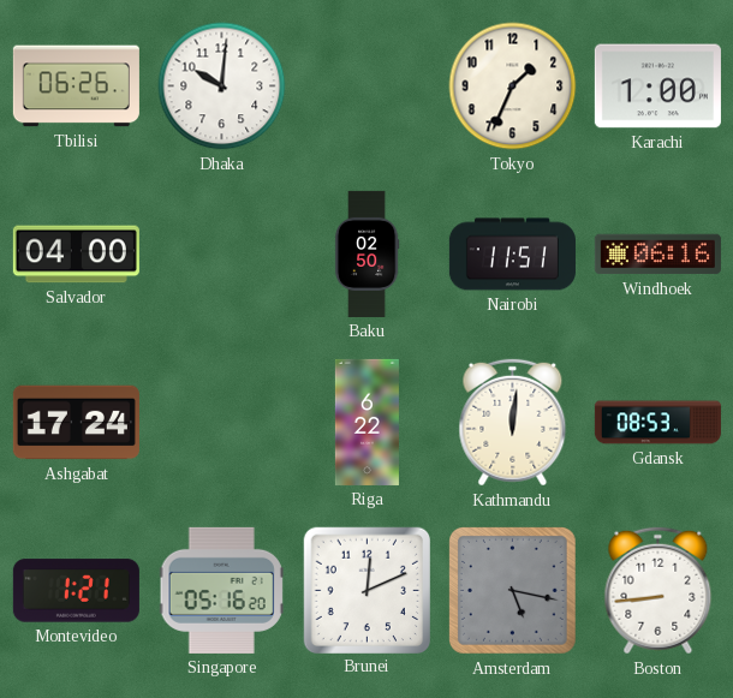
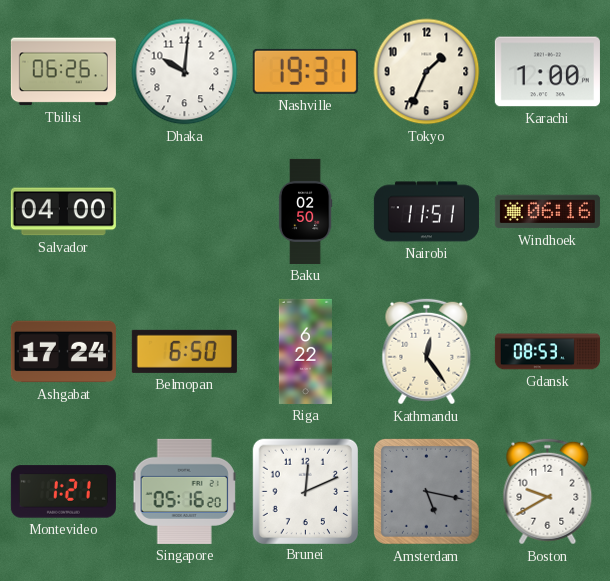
Nashville: none -> 19:31
Belmopan: none -> 6:50
Kathmandu: 12:01 -> 12:24
Boston: 8:44 -> 9:40
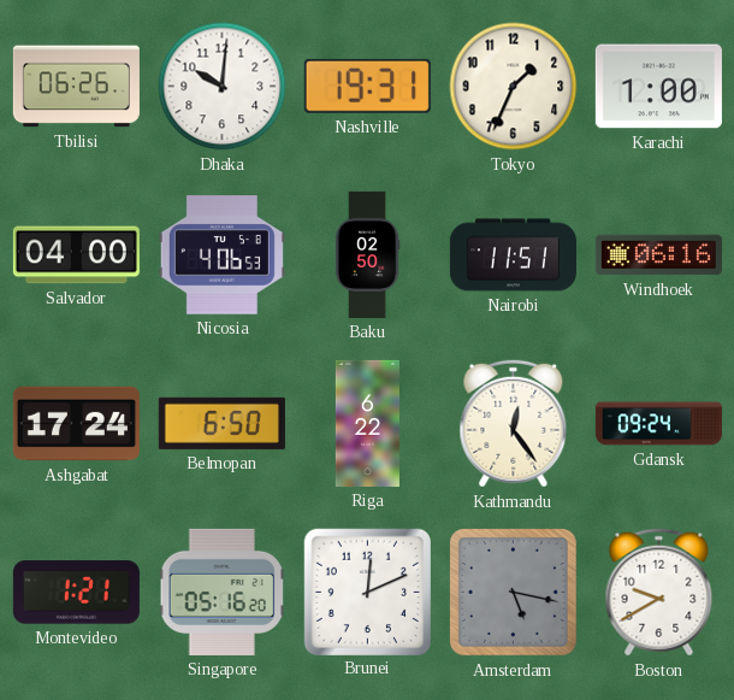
Nicosia: none -> 4:06
Gdansk: 08:53 -> 09:24
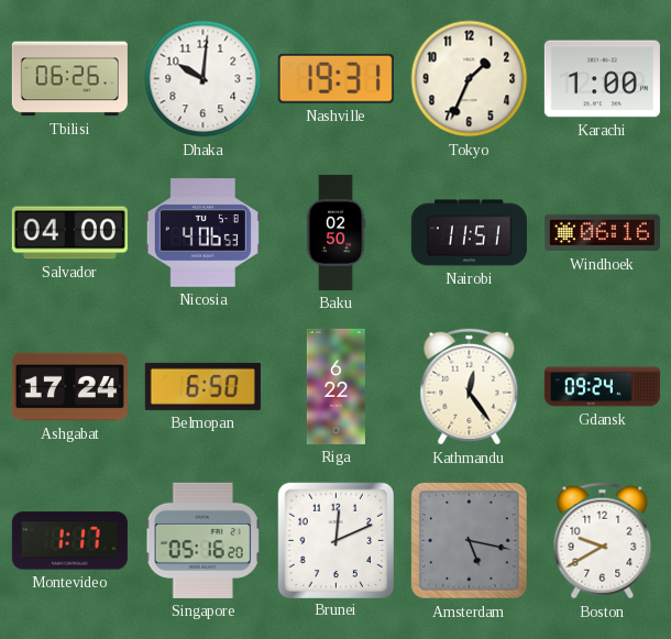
Montevideo: 1:21 -> 1:17
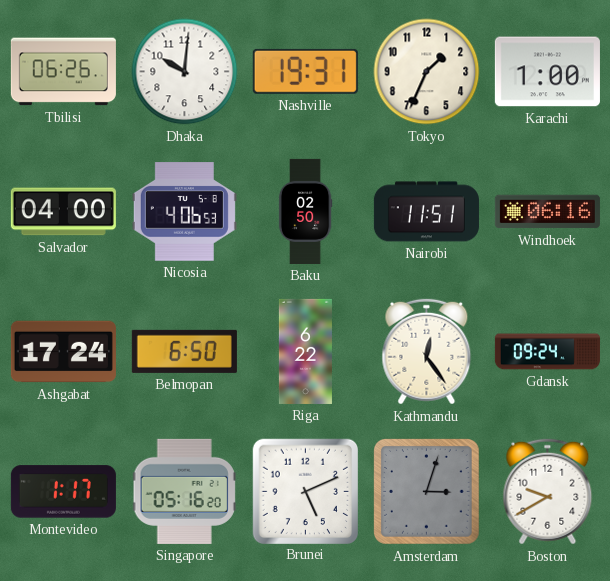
Brunei: 12:11 -> 5:11
Amsterdam: 5:17 -> 3:03
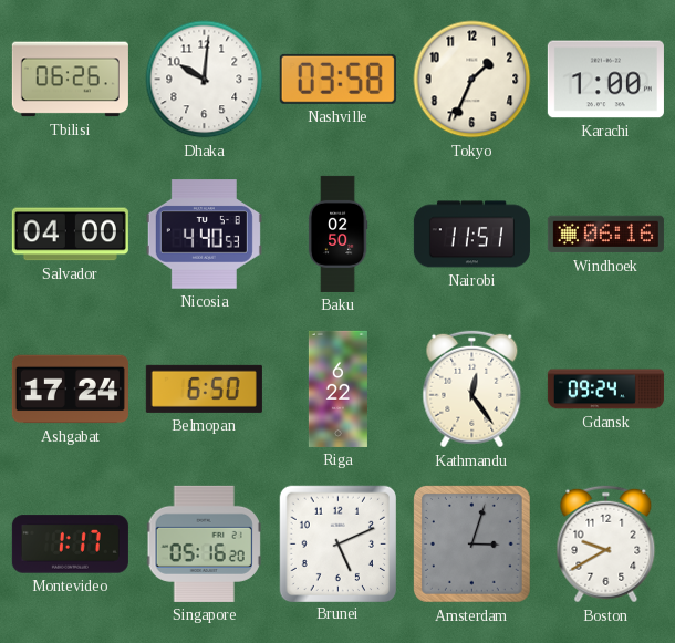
Nashville: 19:31 -> 03:58
Nicosia: 4:06 -> 4:40
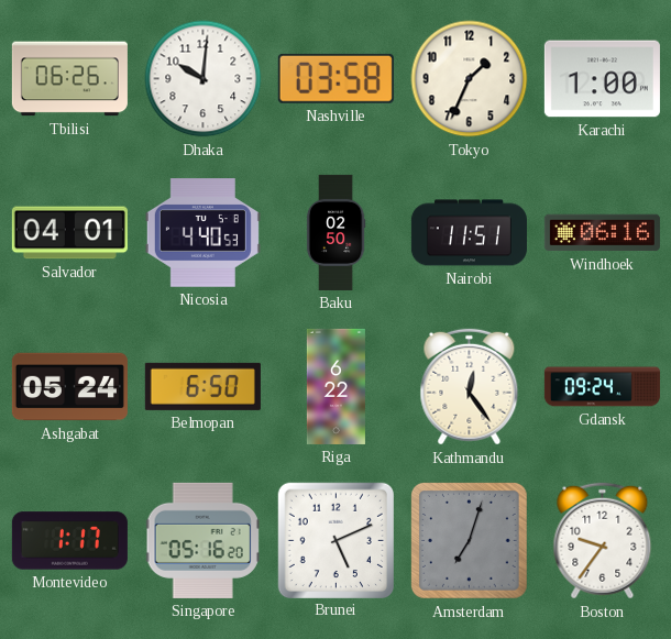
Salvador: 04:00 -> 04:01
Ashgabat: 17:24 -> 05:24
Amsterdam: 3:03 -> 7:03
Boston: 9:40 -> 9:36
